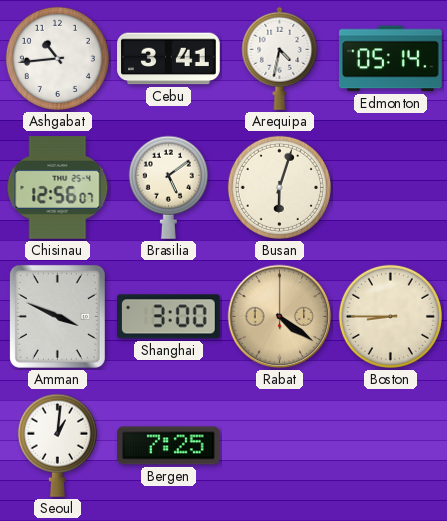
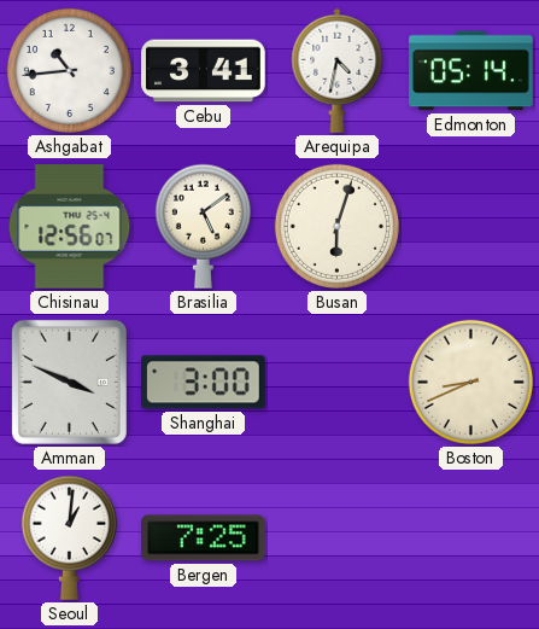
Rabat: 4:21 -> none
Boston: 8:45 -> 8:41
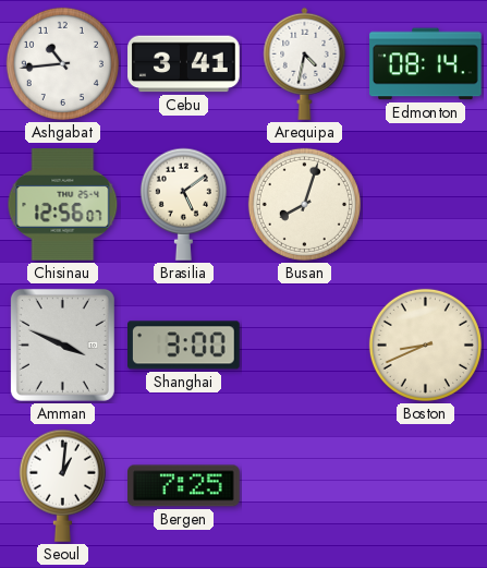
Edmonton: 05:14 -> 08:14
Busan: 6:03 -> 8:03
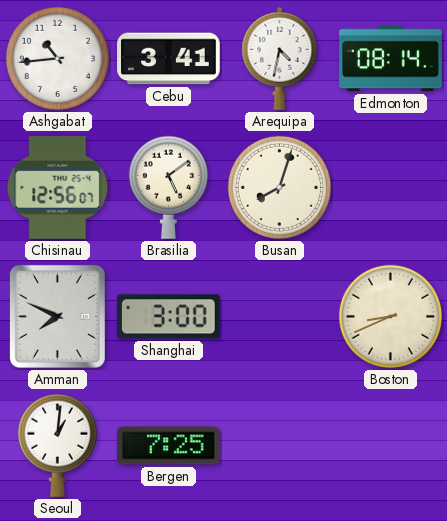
Amman: 3:49 -> 7:49
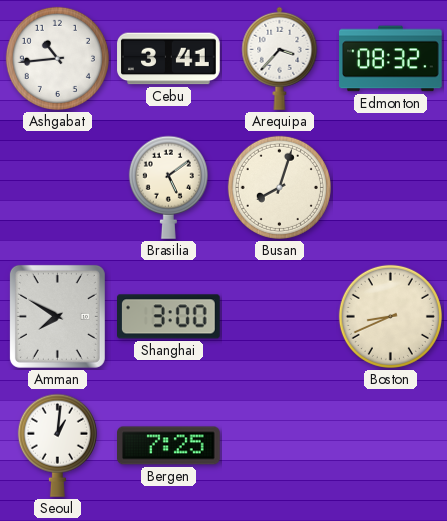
Arequipa: 4:32 -> 3:37
Edmonton: 08:14 -> 08:32
Chisinau: 12:56 -> none
Amman: 7:49 -> 7:50
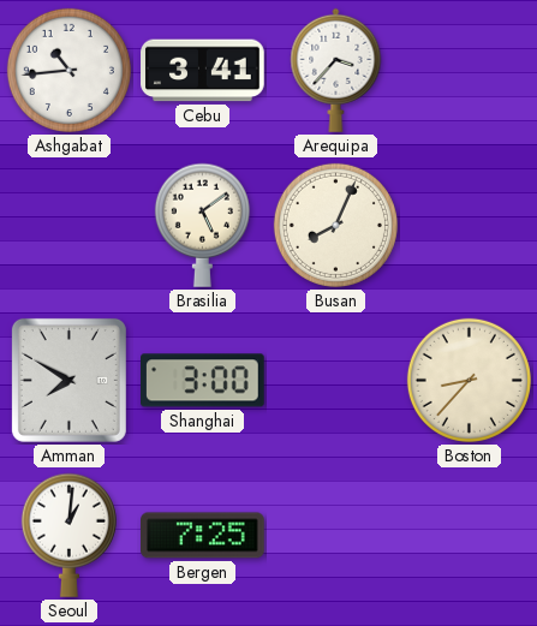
Edmonton: 08:32 -> none
Busan: 8:03 -> 8:04
Boston: 8:41 -> 8:37
